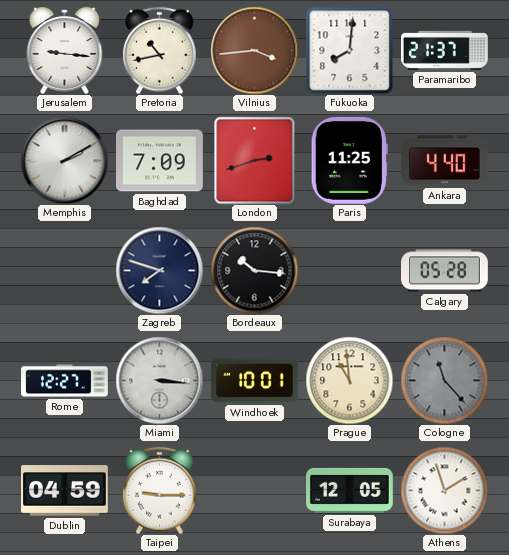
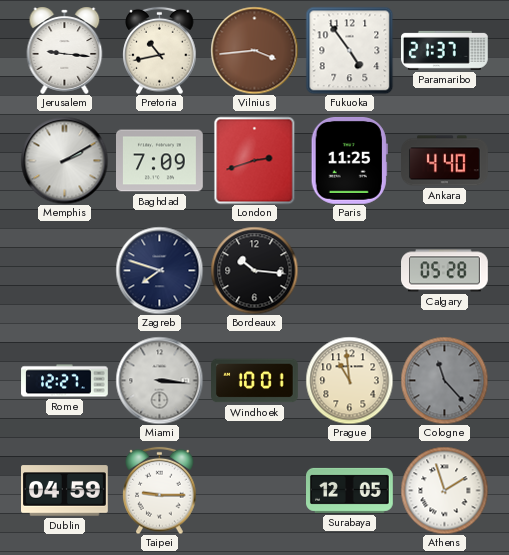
Fukuoka: 8:01 -> 4:54
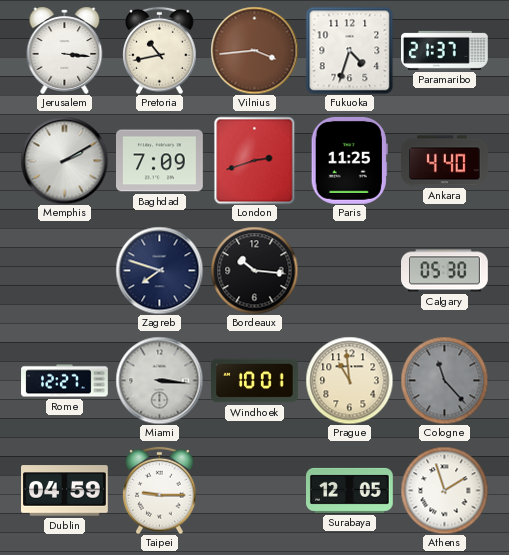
Jerusalem: 9:16 -> 3:16
Fukuoka: 4:54 -> 4:33
Calgary: 05:28 -> 05:30
